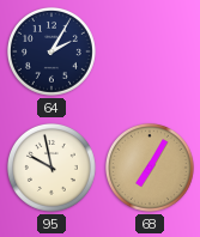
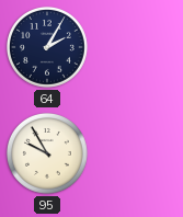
95: 9:58 -> 9:55
68: 7:05 -> none
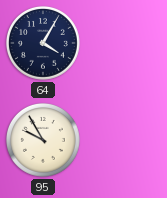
64: 2:05 -> 4:05
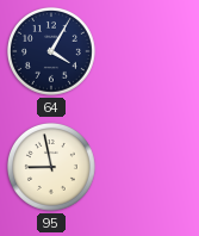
95: 9:55 -> 8:58
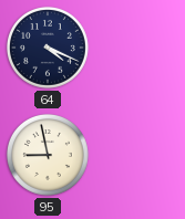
64: 4:05 -> 4:19
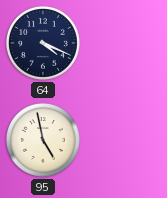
95: 8:58 -> 4:58
